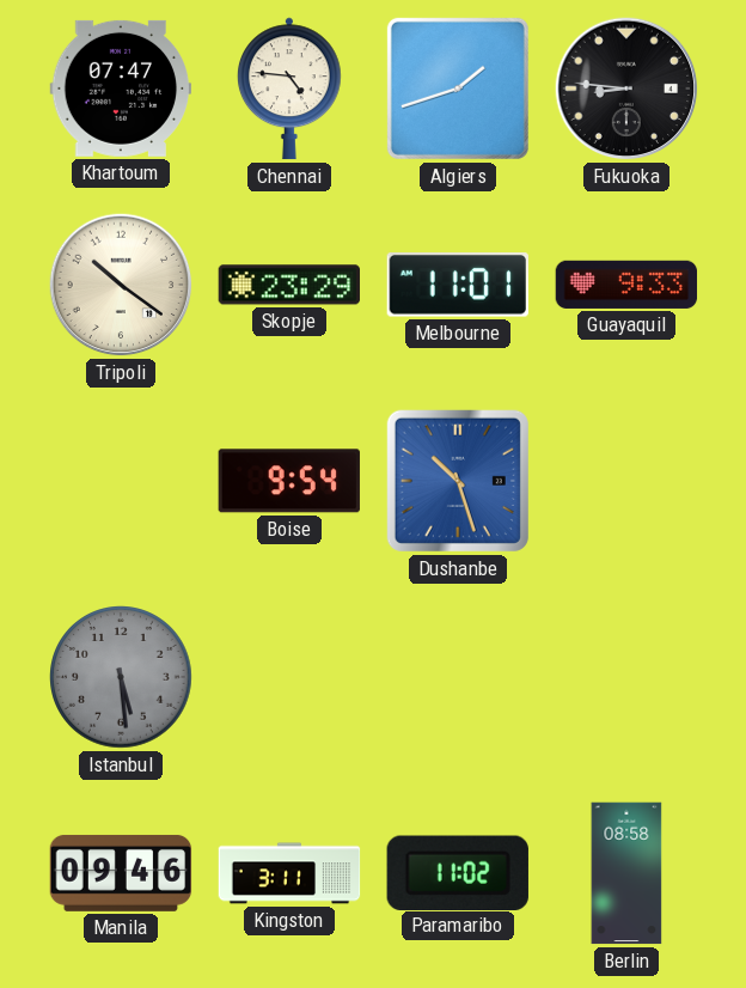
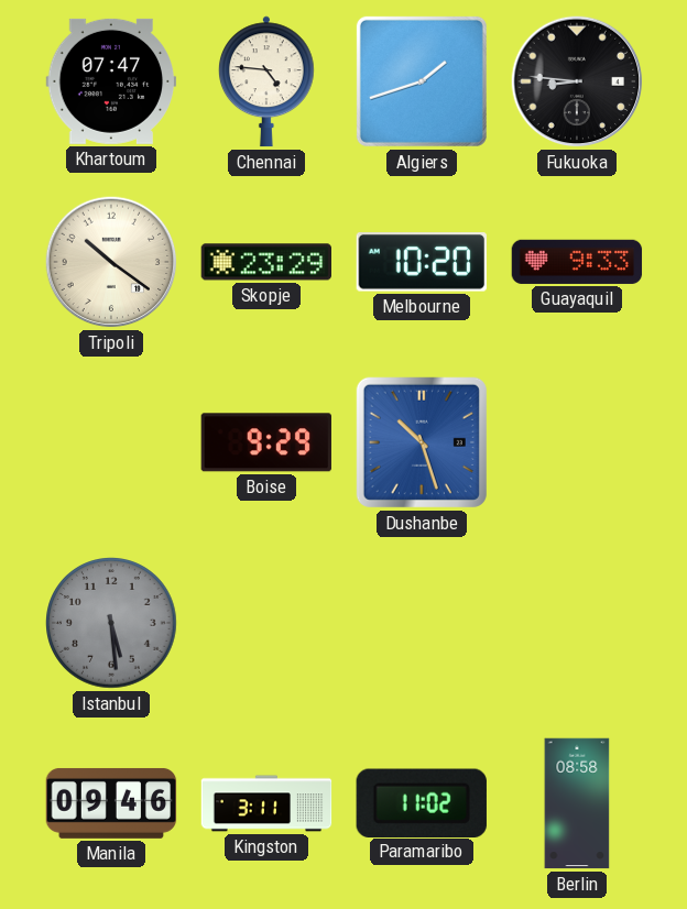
Melbourne: 11:01 -> 10:20
Boise: 9:54 -> 9:29
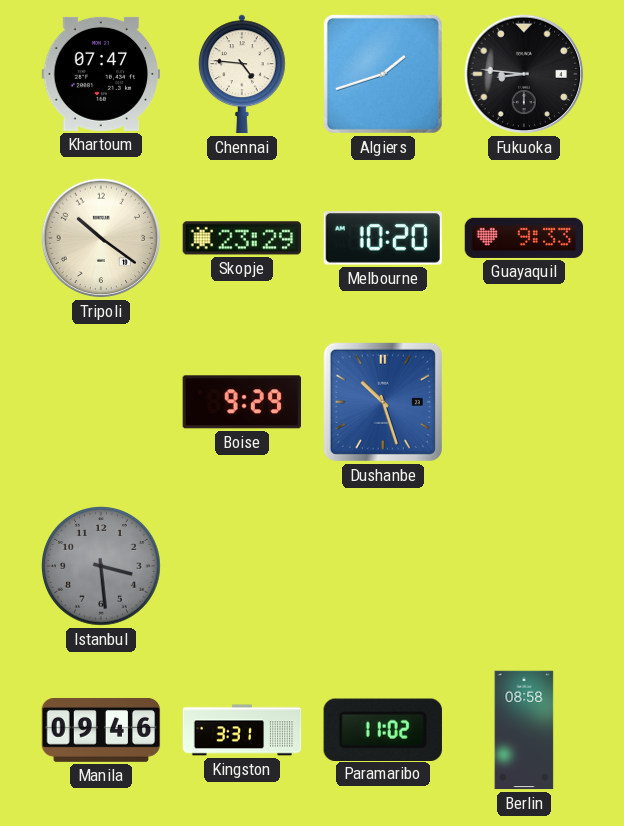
Istanbul: 5:29 -> 3:29
Kingston: 3:11 -> 3:31
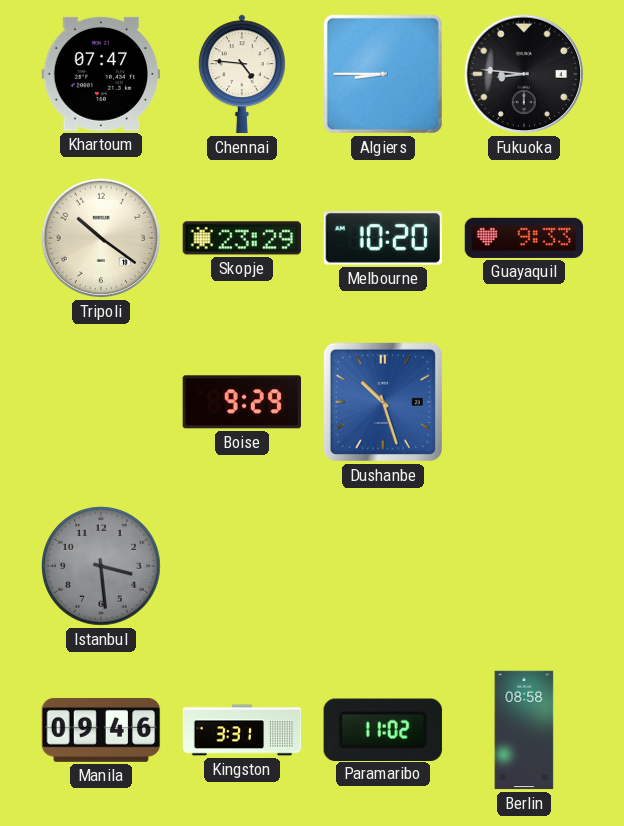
Algiers: 1:42 -> 8:45
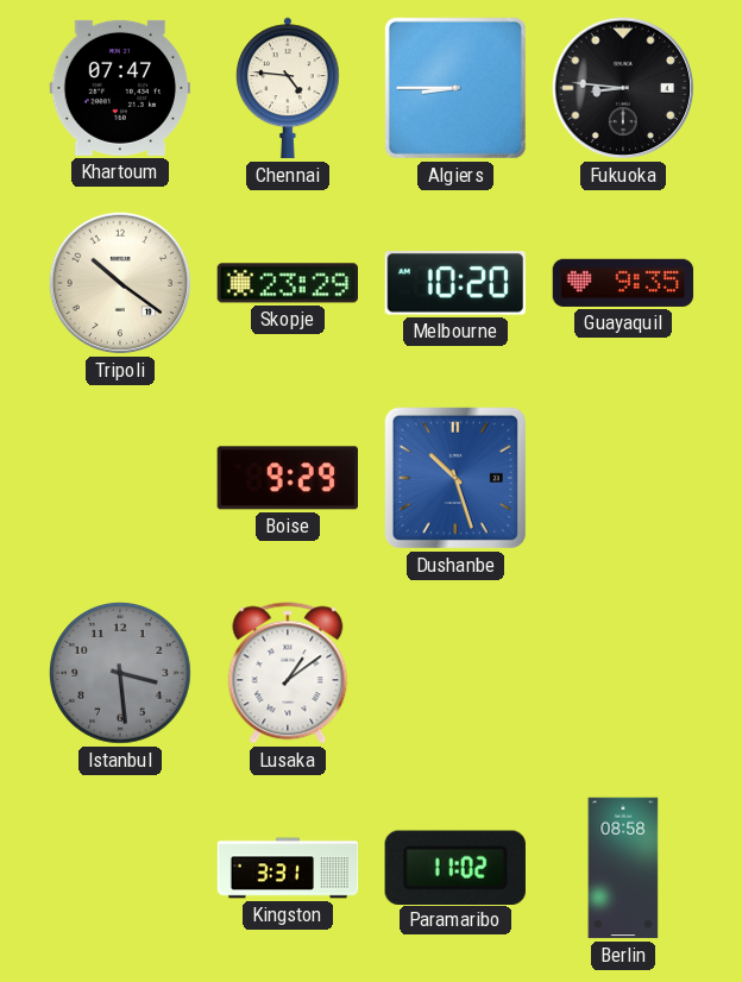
Guayaquil: 9:33 -> 9:35
Lusaka: none -> 1:09
Manila: 09:46 -> none
